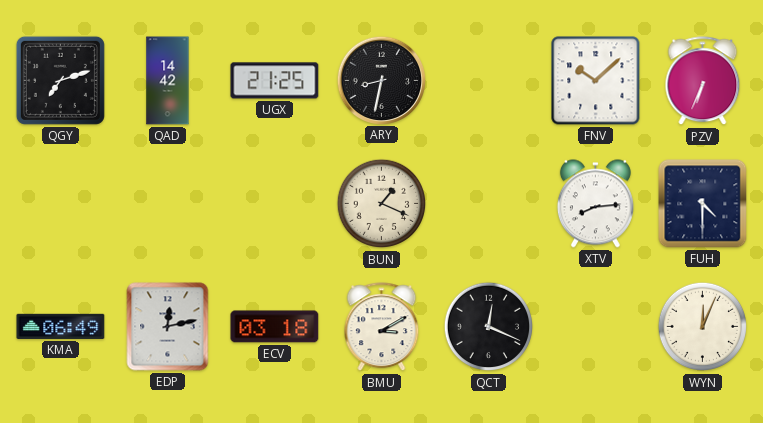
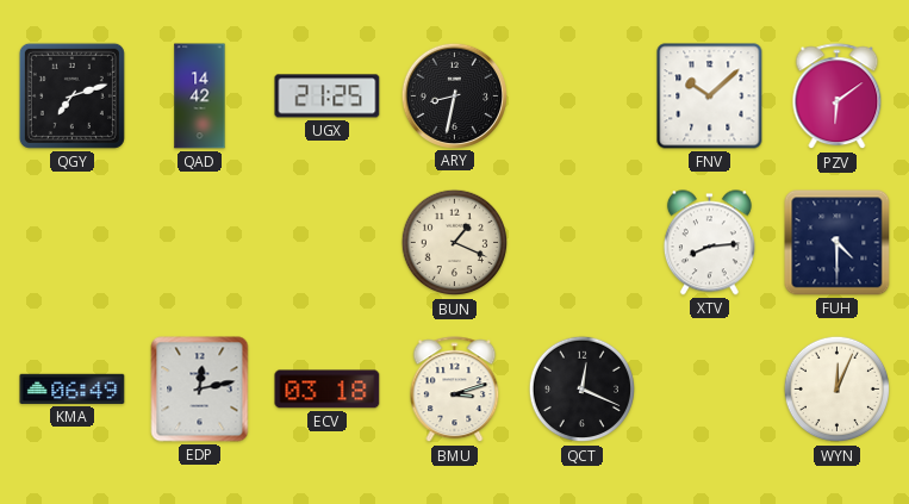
PZV: 6:34 -> 6:09
BMU: 3:10 -> 3:12
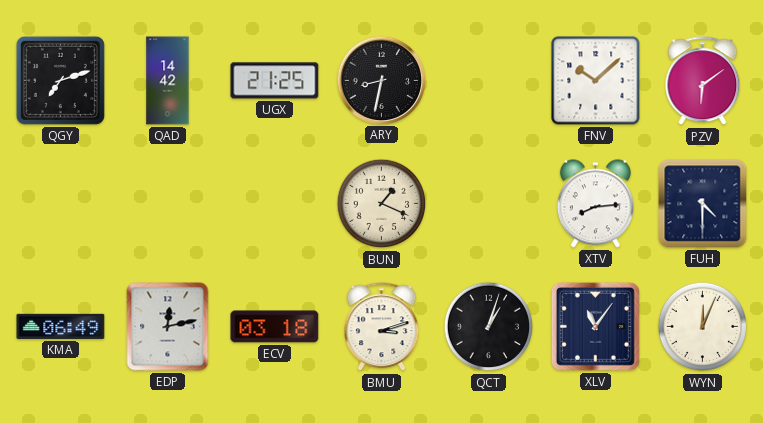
QCT: 12:19 -> 1:03
XLV: none -> 11:06
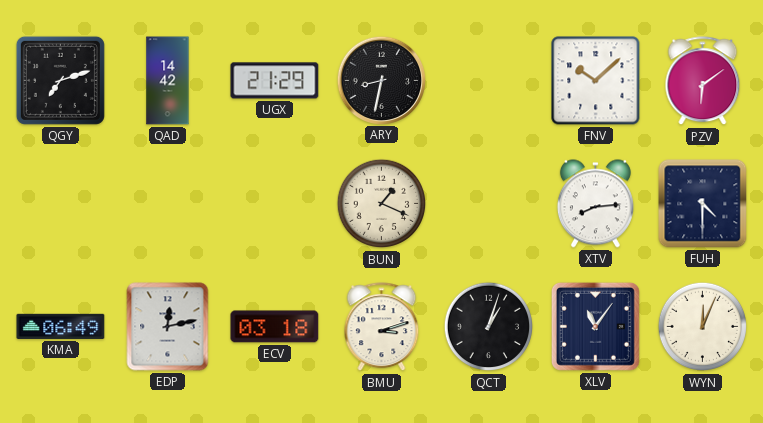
UGX: 21:25 -> 21:29
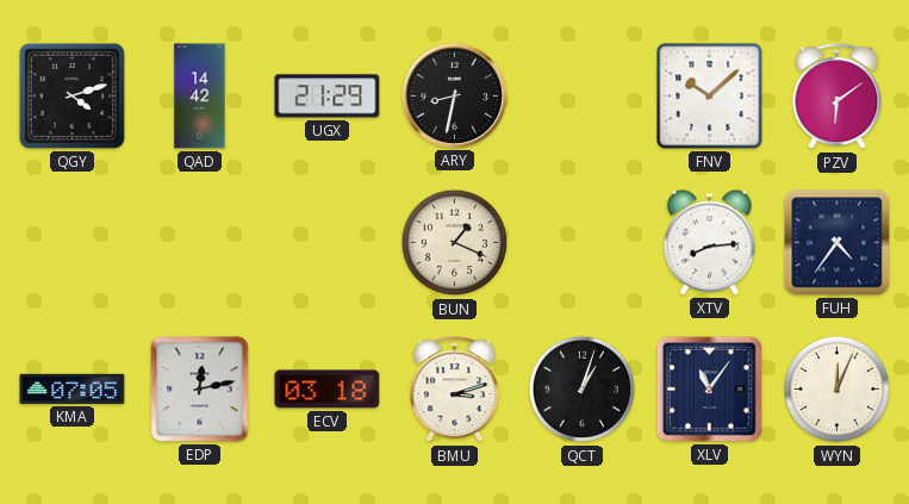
QGY: 7:12 -> 4:12
FUH: 4:30 -> 4:36
KMA: 06:49 -> 07:05
